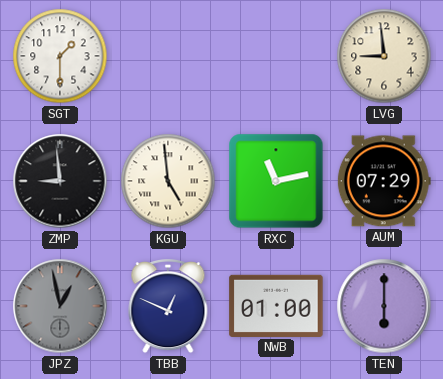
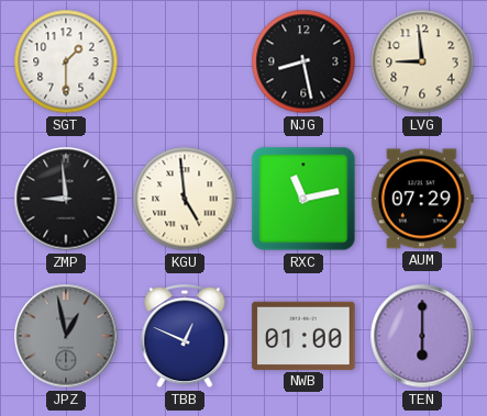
NJG: none -> 8:28
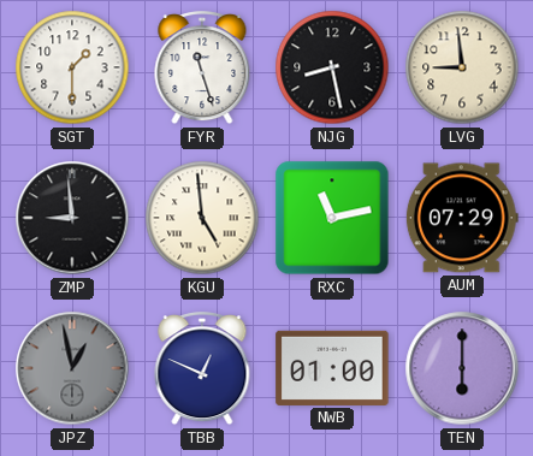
FYR: none -> 11:27
